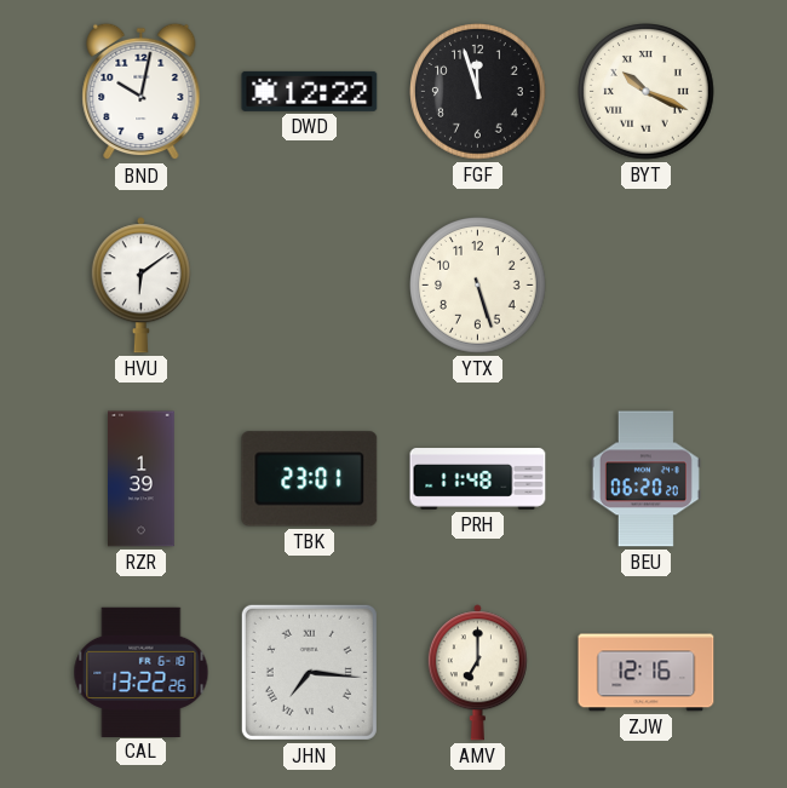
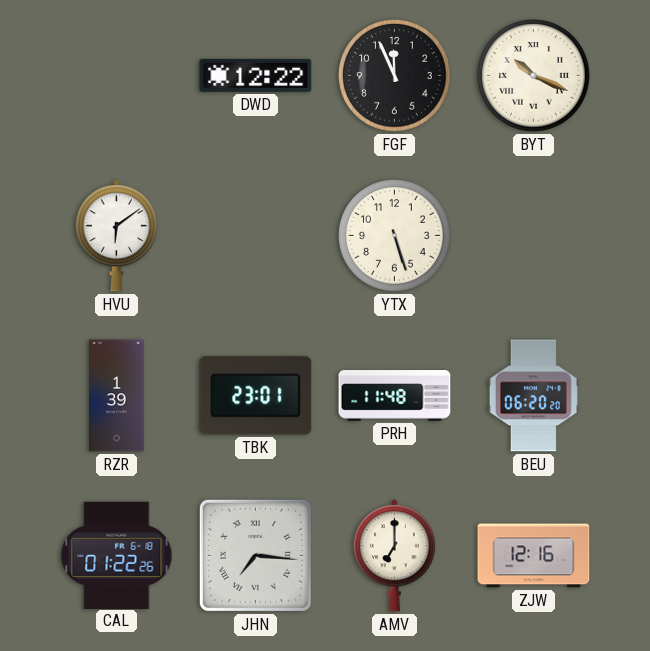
BND: 10:02 -> none
FGF: 11:57 -> 11:56
CAL: 13:22 -> 01:22
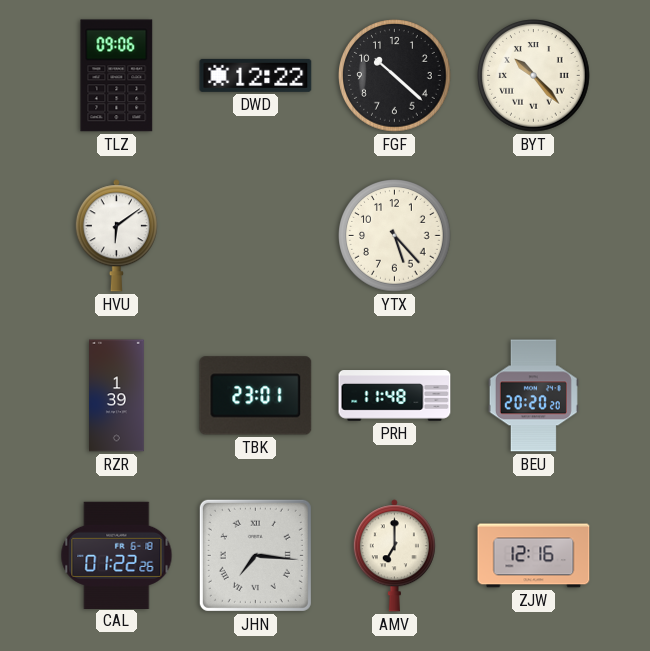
TLZ: none -> 09:06
FGF: 11:56 -> 10:22
BYT: 10:19 -> 10:23
YTX: 5:27 -> 5:23
BEU: 06:20 -> 20:20
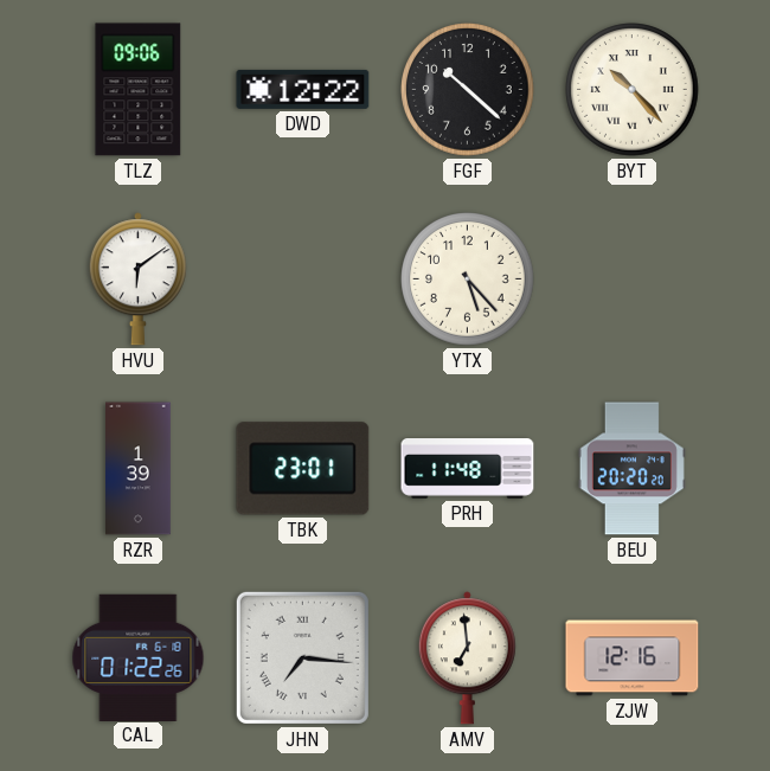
AMV: 7:00 -> 6:59
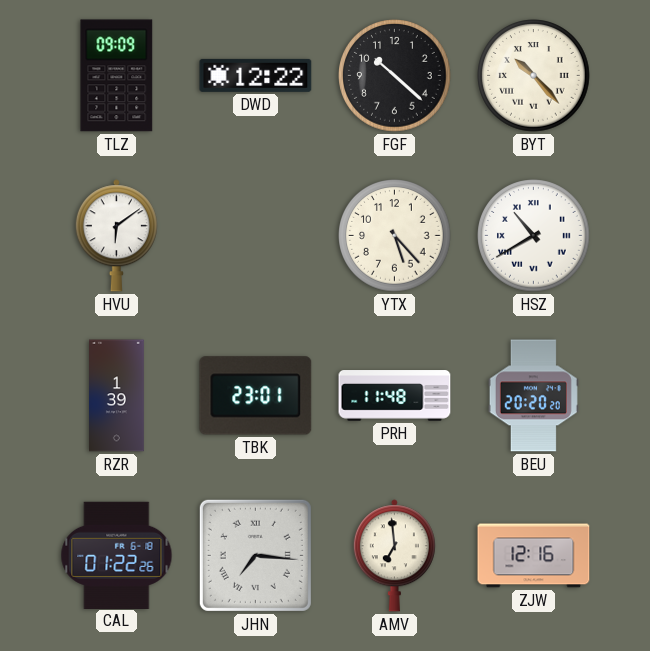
TLZ: 09:06 -> 09:09
HSZ: none -> 10:40
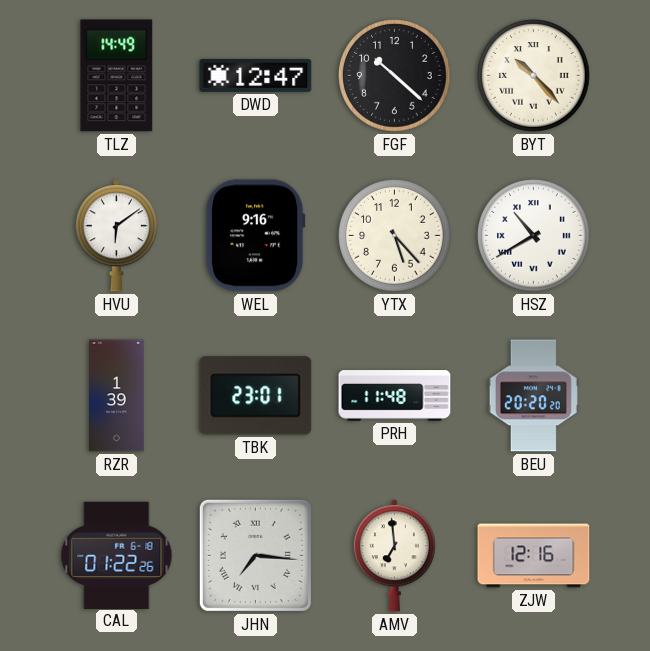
TLZ: 09:09 -> 14:49
DWD: 12:22 -> 12:47
WEL: none -> 9:16
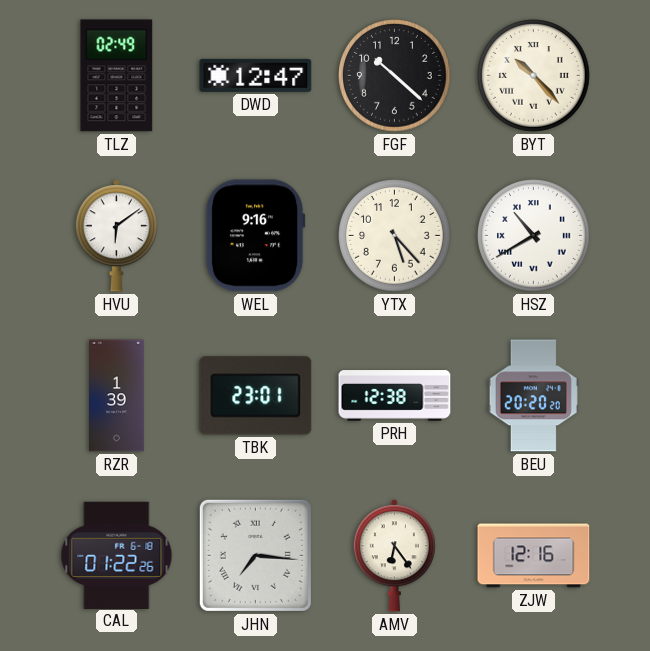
TLZ: 14:49 -> 02:49
PRH: 11:48 -> 12:38
AMV: 6:59 -> 6:24
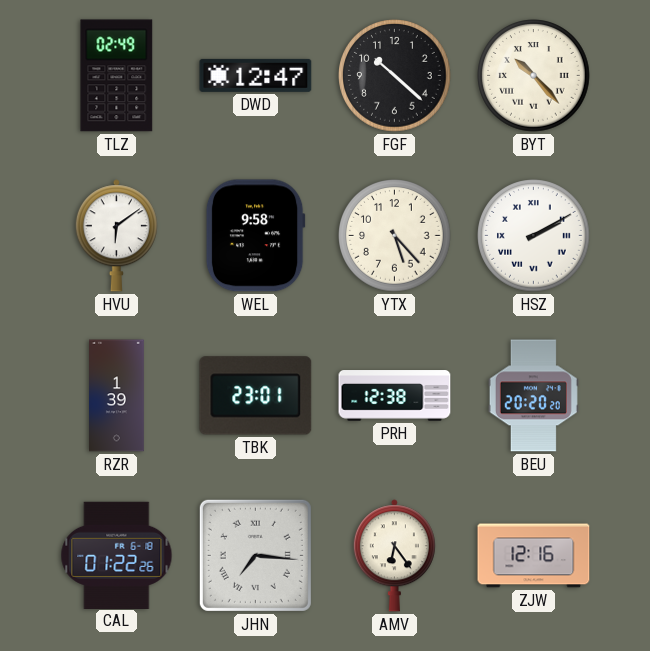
WEL: 9:16 -> 9:58
HSZ: 10:40 -> 2:10
